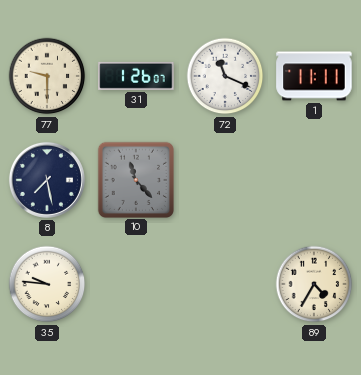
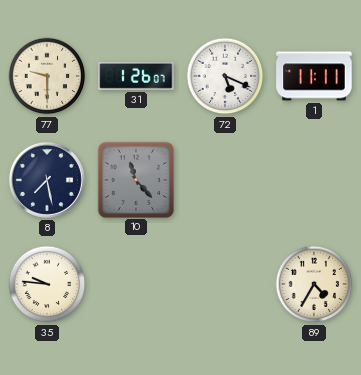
72: 11:19 -> 5:19
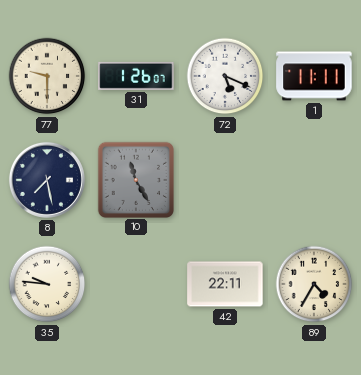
10: 11:23 -> 11:25
42: none -> 22:11
